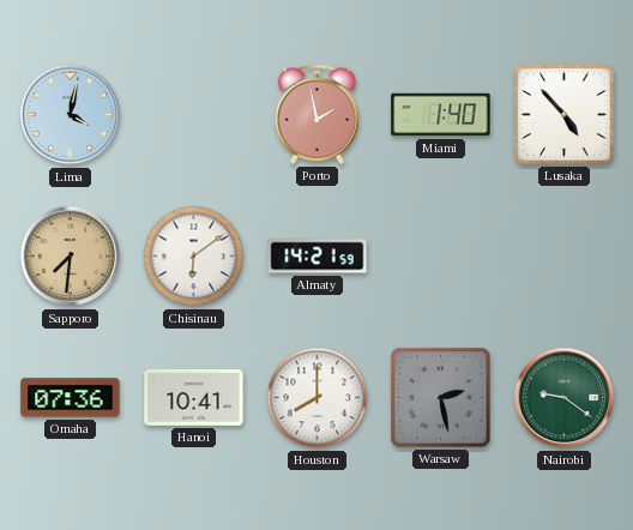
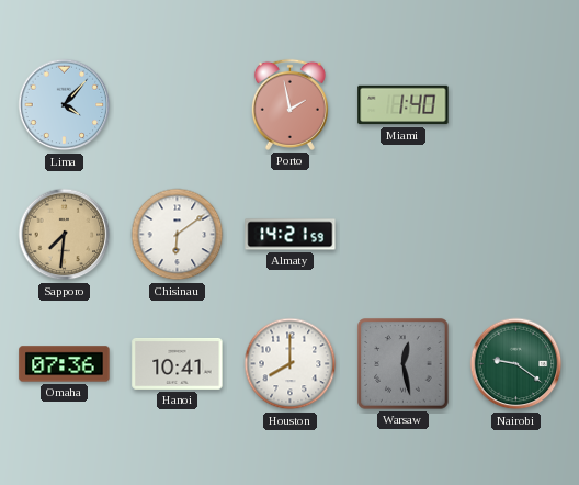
Lima: 4:02 -> 4:07
Lusaka: 4:53 -> none
Warsaw: 2:28 -> 12:28
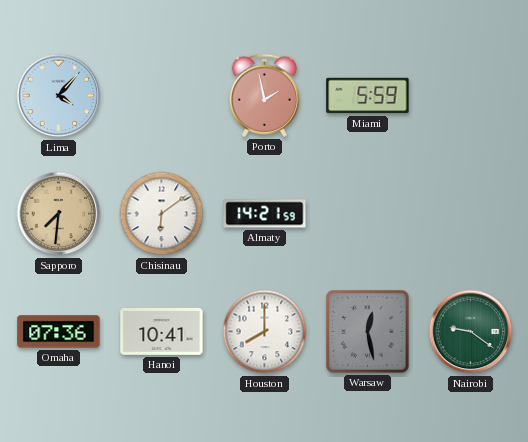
Miami: 1:40 -> 5:59
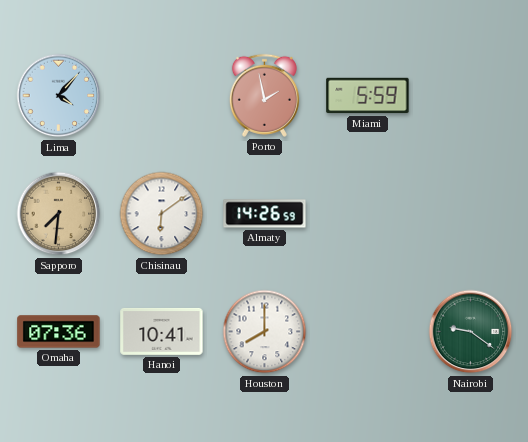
Almaty: 14:21 -> 14:26
Warsaw: 12:28 -> none
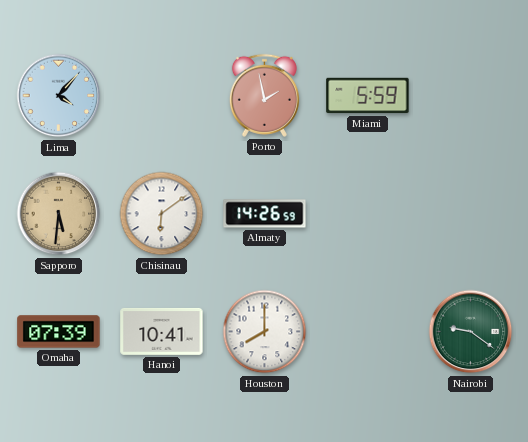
Sapporo: 7:31 -> 5:31
Omaha: 07:36 -> 07:39
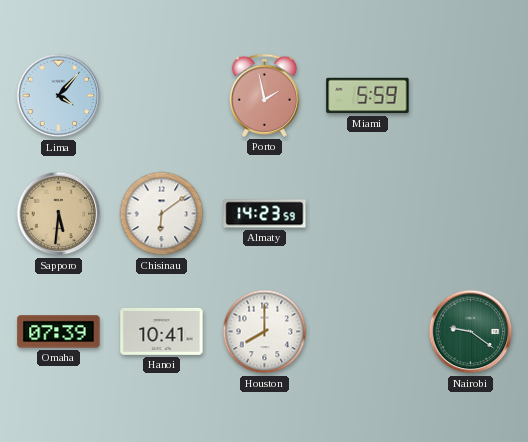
Almaty: 14:26 -> 14:23
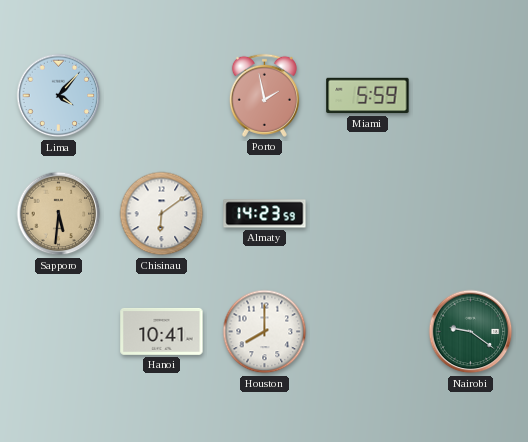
Omaha: 07:39 -> none
